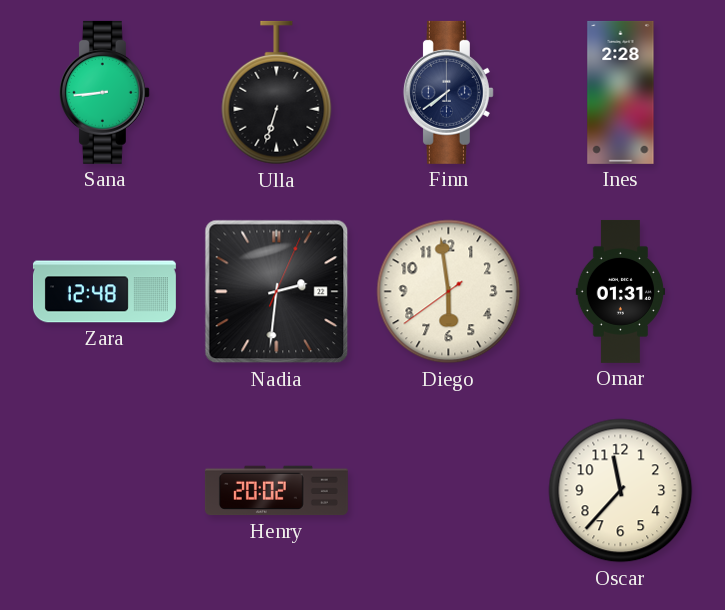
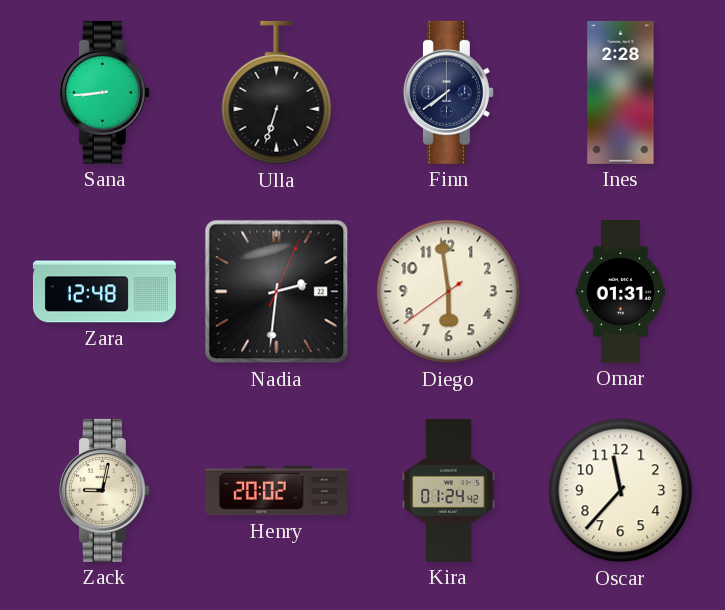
Zack: none -> 9:02
Kira: none -> 01:24
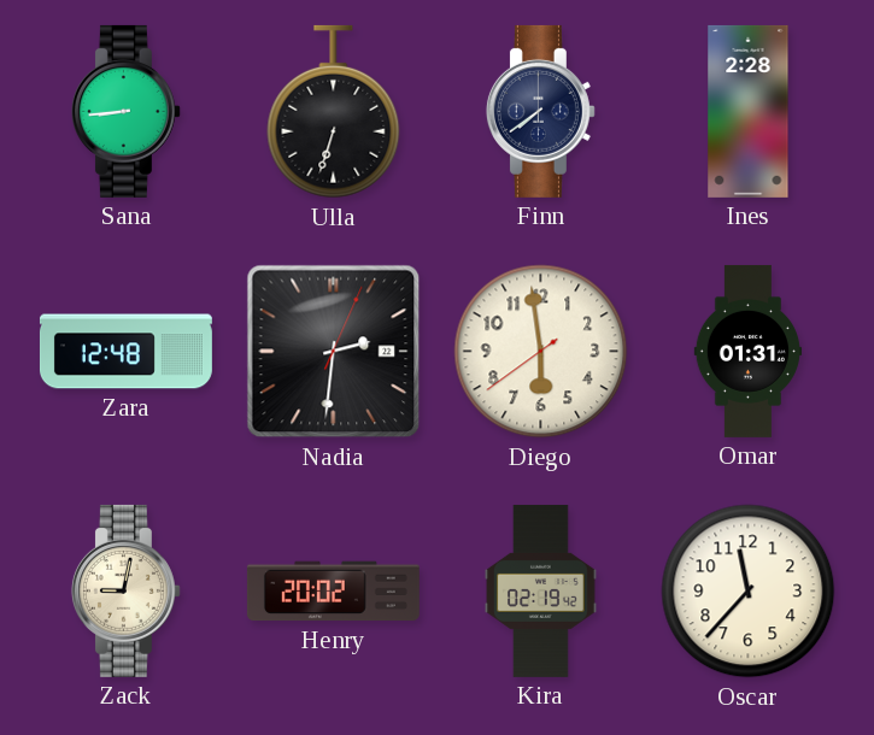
Kira: 01:24 -> 02:19
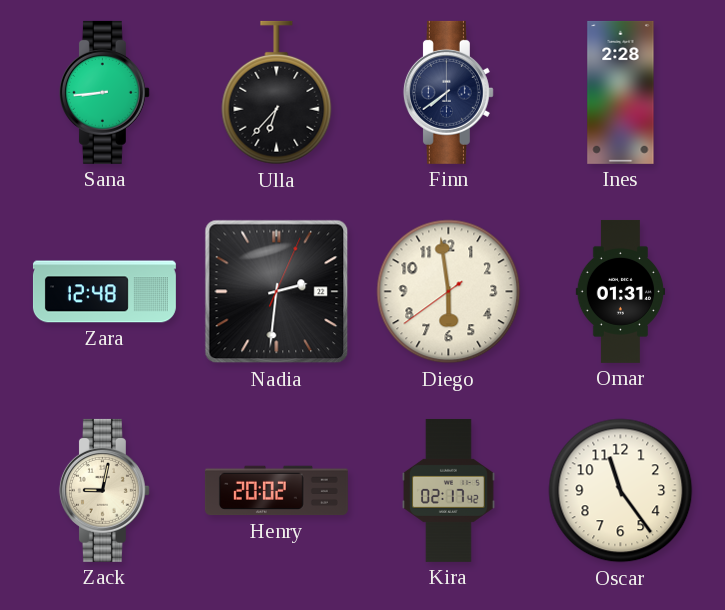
Ulla: 6:33 -> 6:37
Kira: 02:19 -> 02:17
Oscar: 11:37 -> 11:24
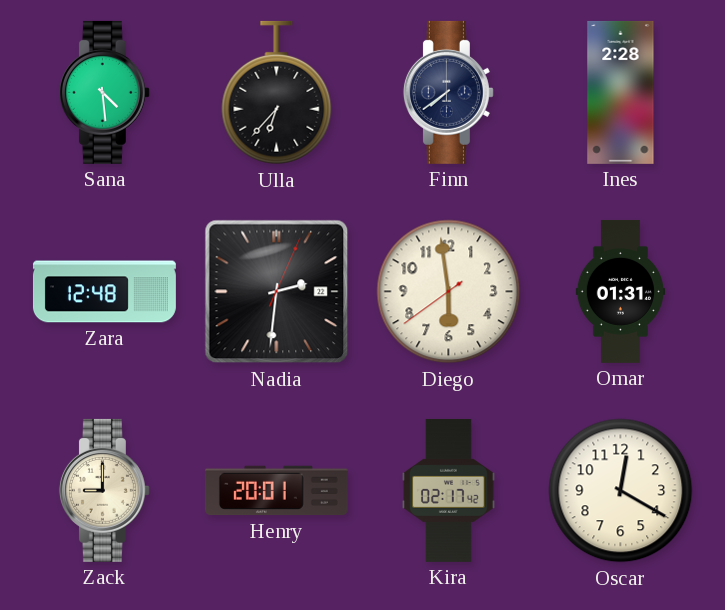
Sana: 8:44 -> 4:29
Zack: 9:02 -> 9:00
Henry: 20:02 -> 20:01
Oscar: 11:24 -> 12:20
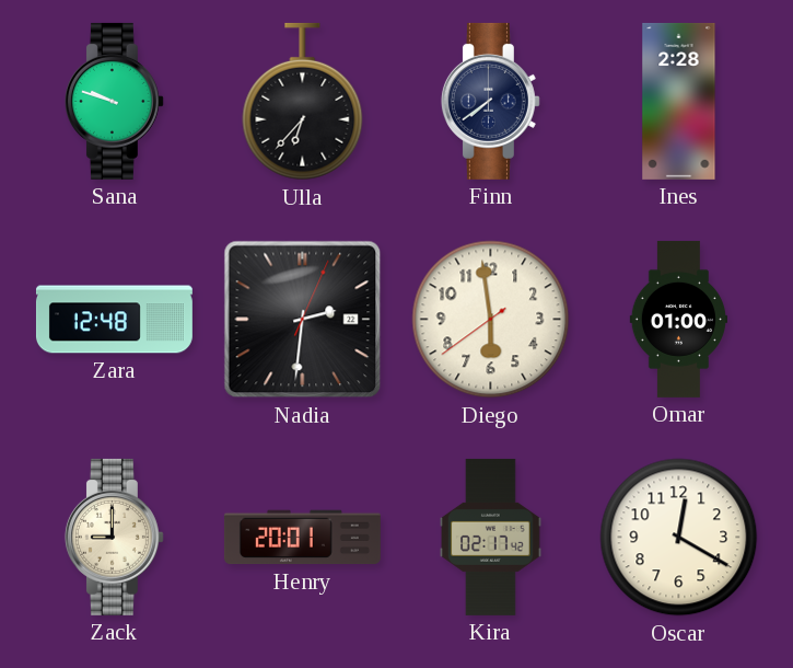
Sana: 4:29 -> 9:48
Omar: 01:31 -> 01:00
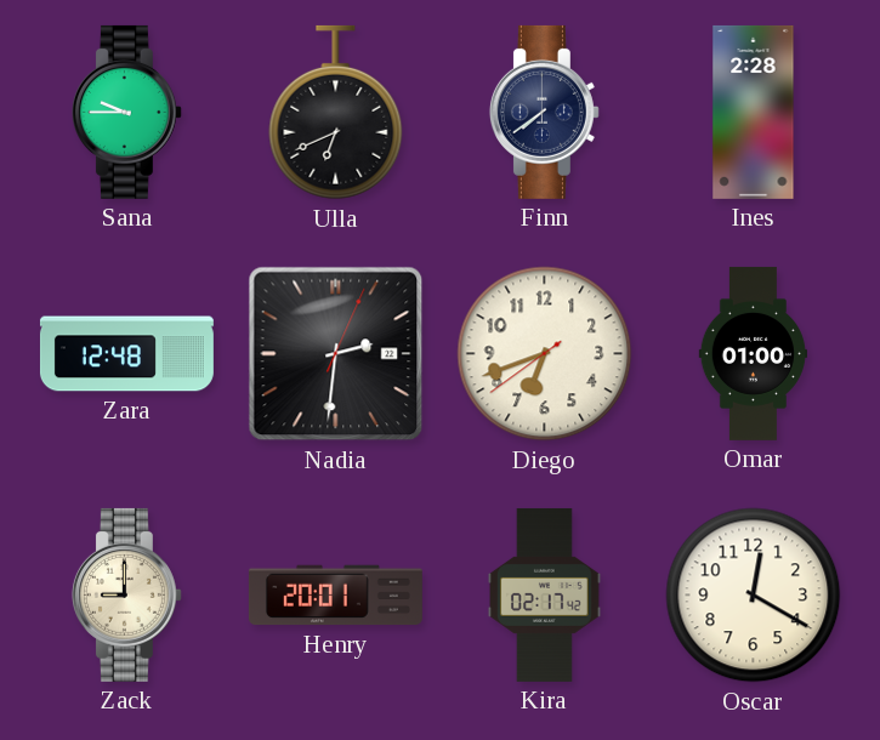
Sana: 9:48 -> 9:45
Ulla: 6:37 -> 6:41
Diego: 5:58 -> 6:41
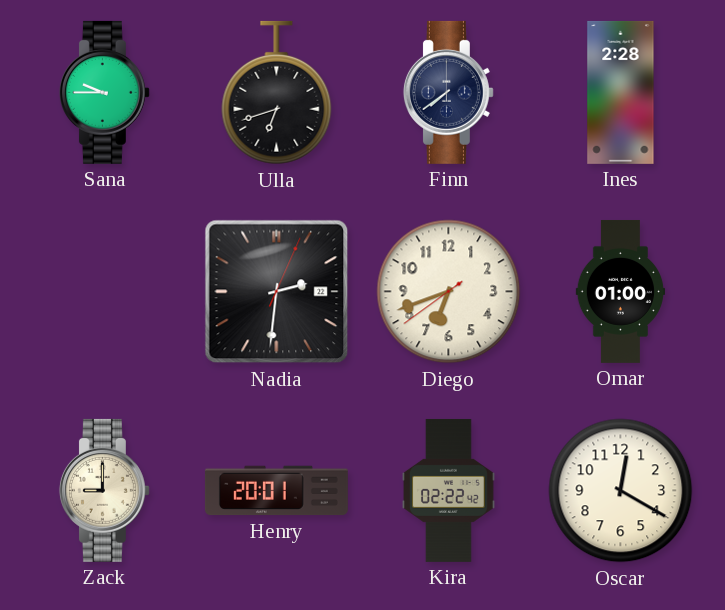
Ulla: 6:41 -> 6:42
Zara: 12:48 -> none
Kira: 02:17 -> 02:22
